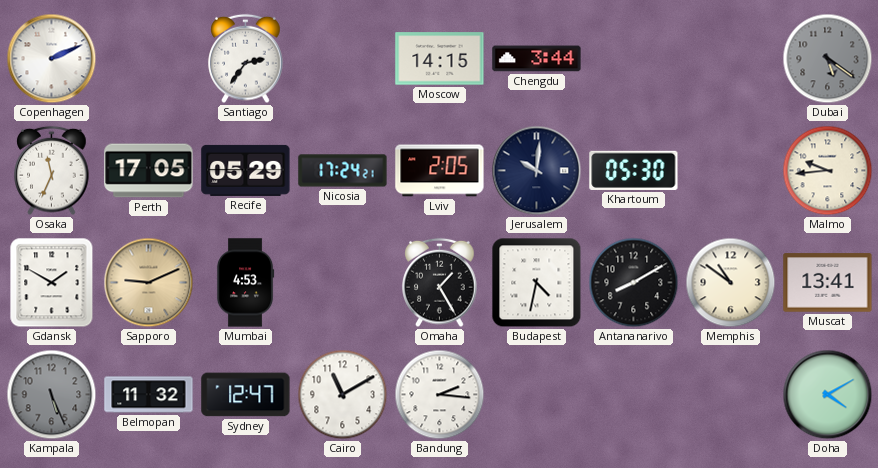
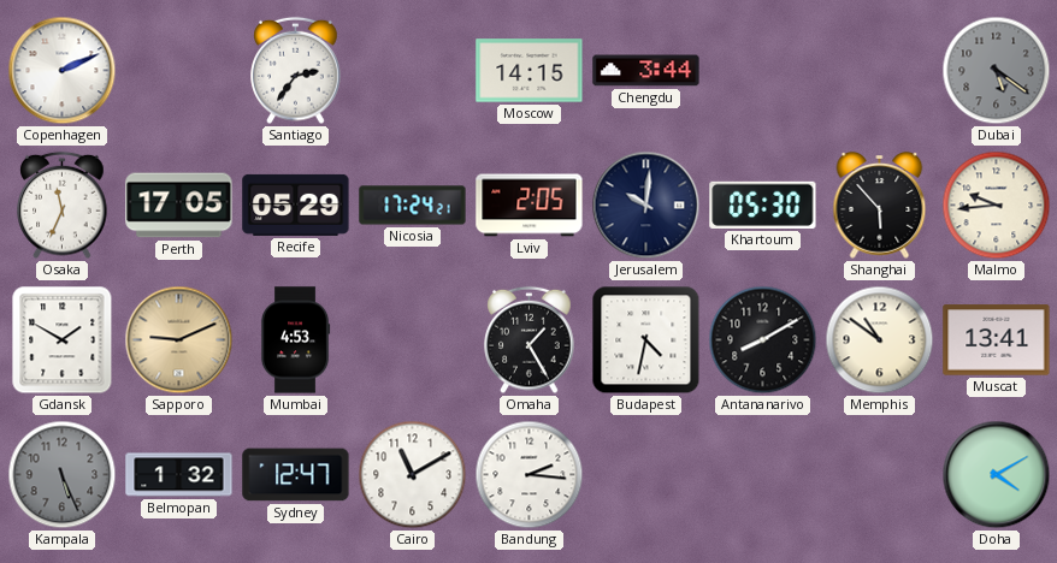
Shanghai: none -> 5:53
Belmopan: 11:32 -> 1:32
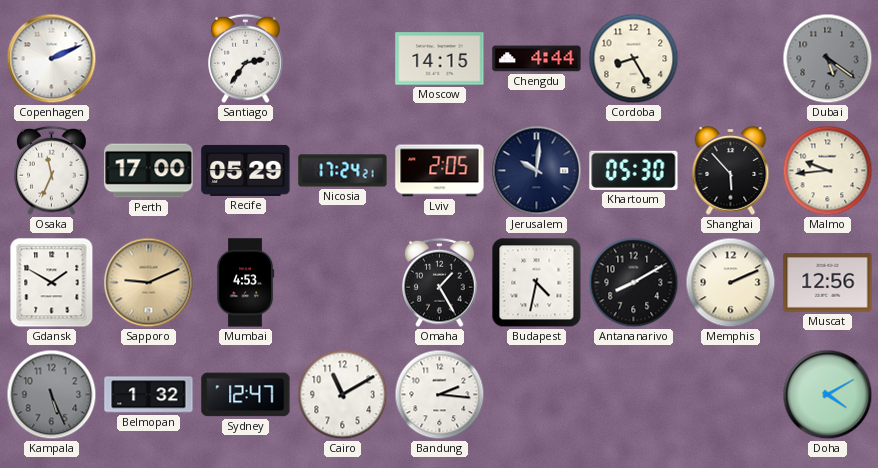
Chengdu: 3:44 -> 4:44
Cordoba: none -> 8:25
Perth: 17:05 -> 17:00
Memphis: 10:51 -> 2:11
Muscat: 13:41 -> 12:56
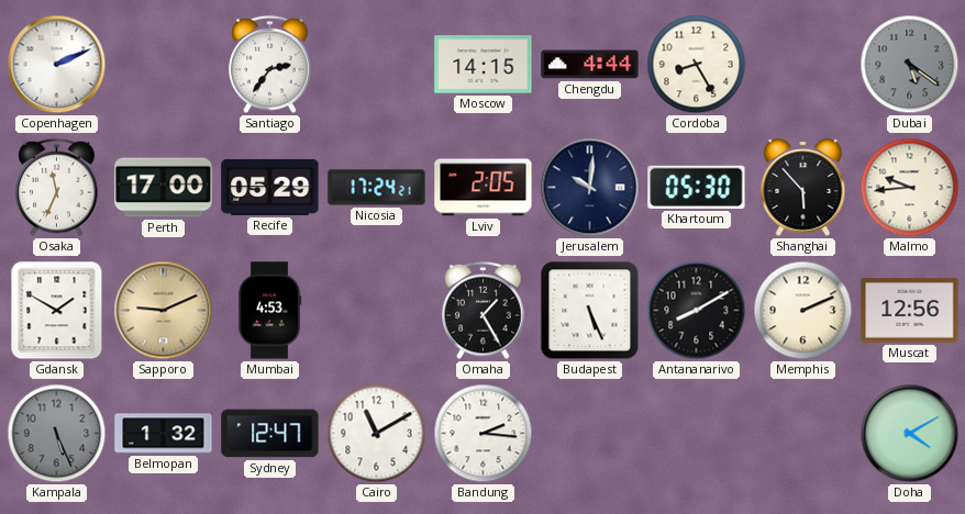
Budapest: 4:32 -> 5:26
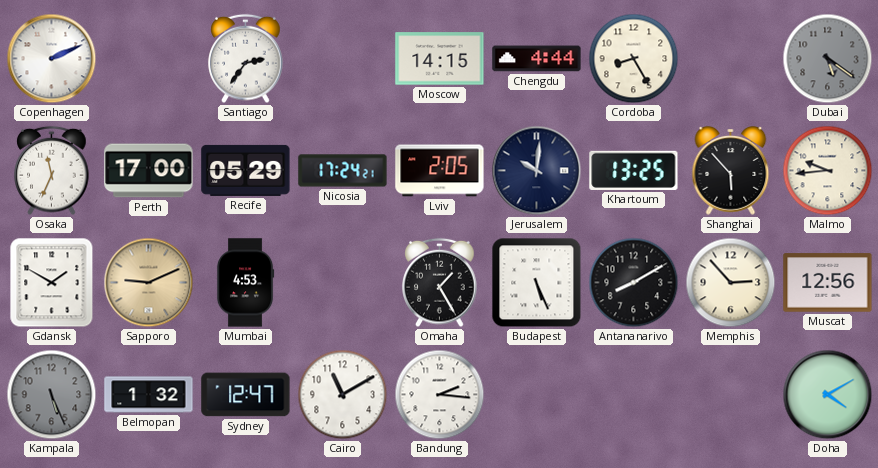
Khartoum: 05:30 -> 13:25
Memphis: 2:11 -> 2:53
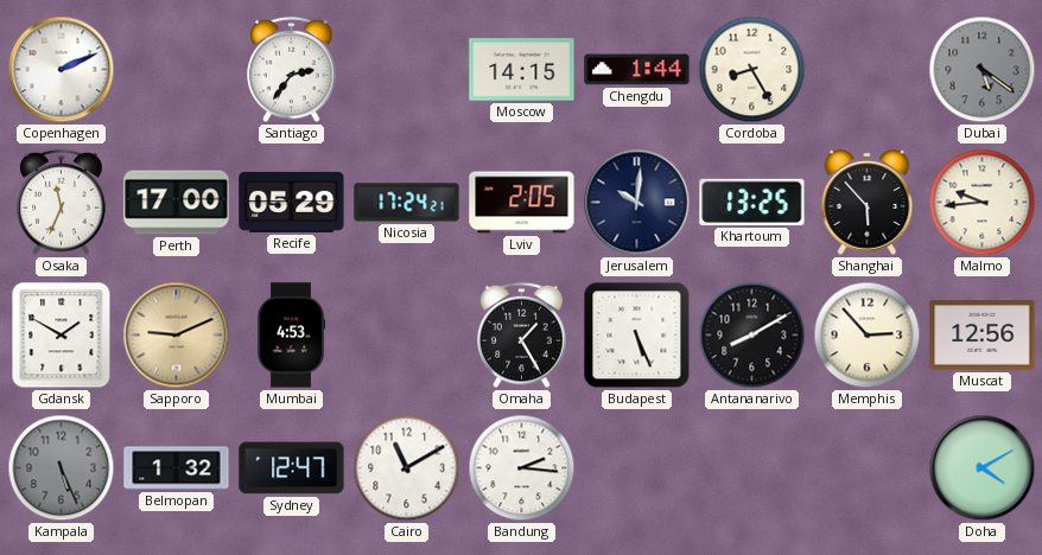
Chengdu: 4:44 -> 1:44
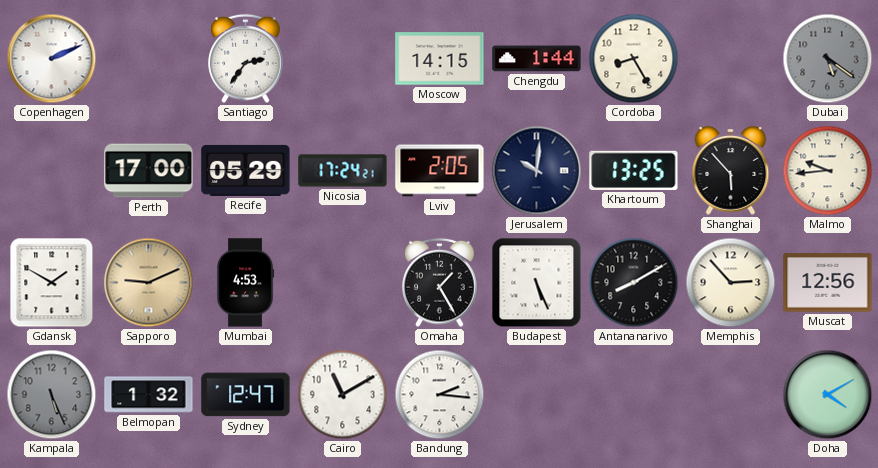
Osaka: 11:34 -> none
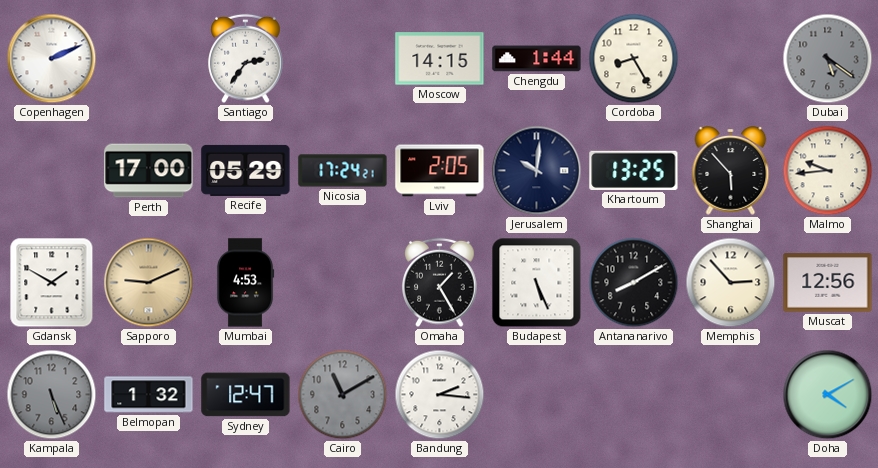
Cairo dial: white -> grey
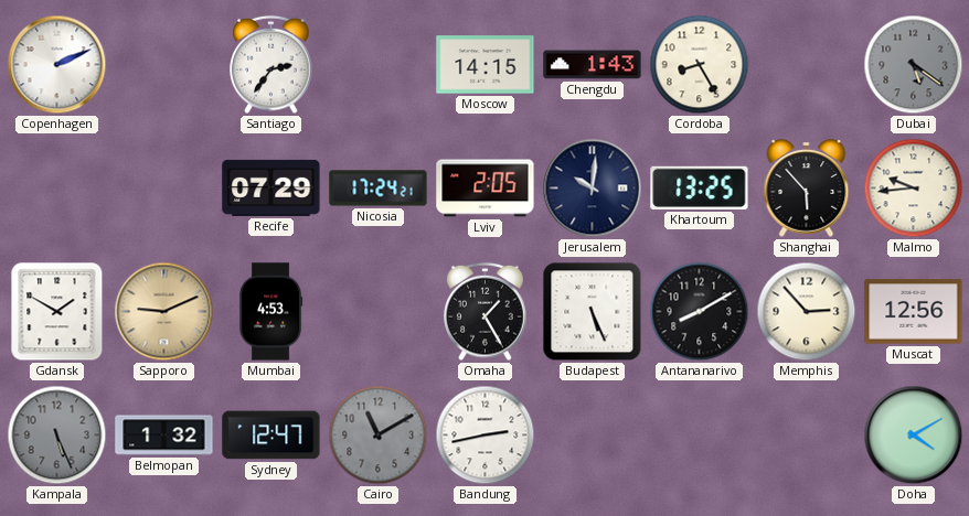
Chengdu: 1:44 -> 1:43
Perth: 17:00 -> none
Recife: 05:29 -> 07:29
Bandung: 2:16 -> 2:43
